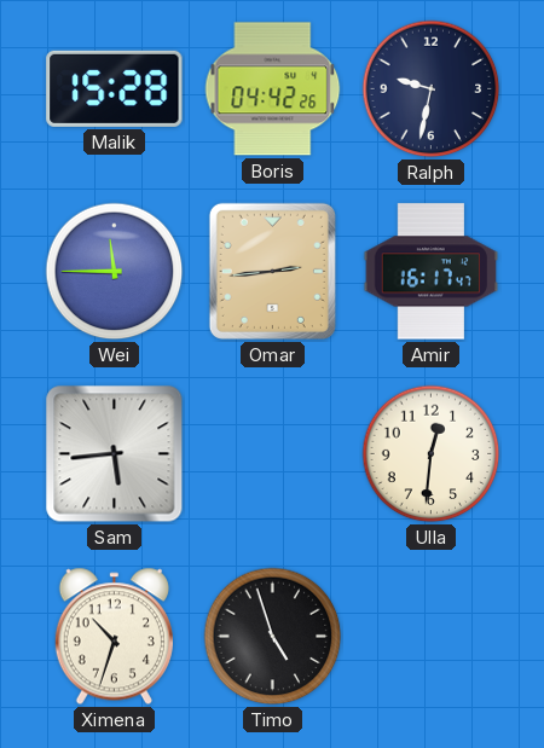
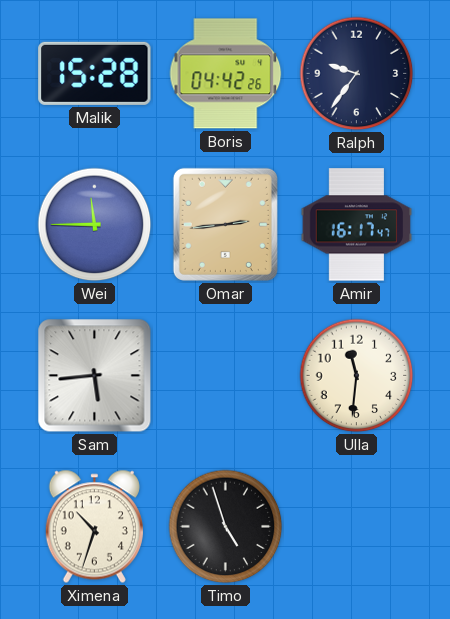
Ralph: 9:32 -> 9:36
Ulla: 12:31 -> 11:31
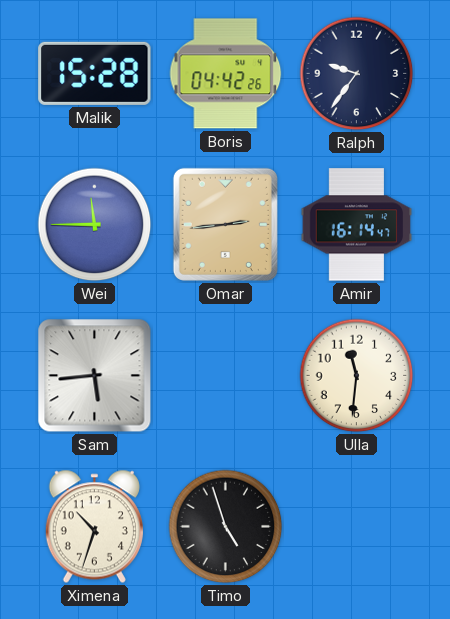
Amir: 16:17 -> 16:14
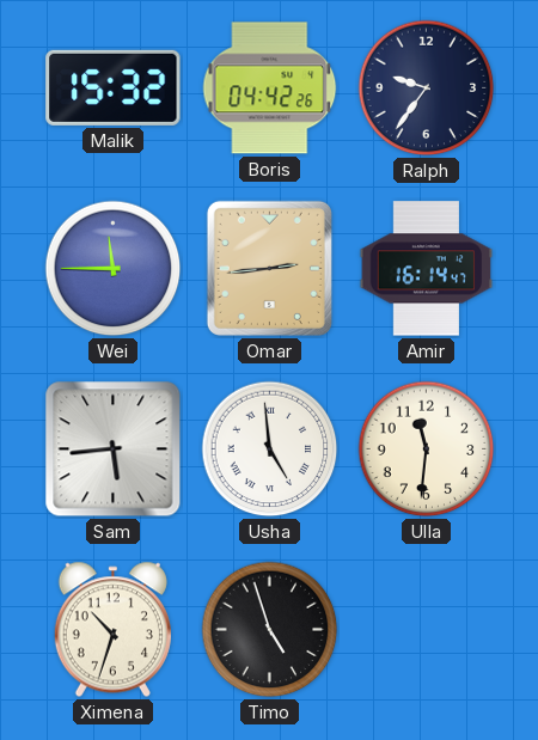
Malik: 15:28 -> 15:32
Usha: none -> 4:59
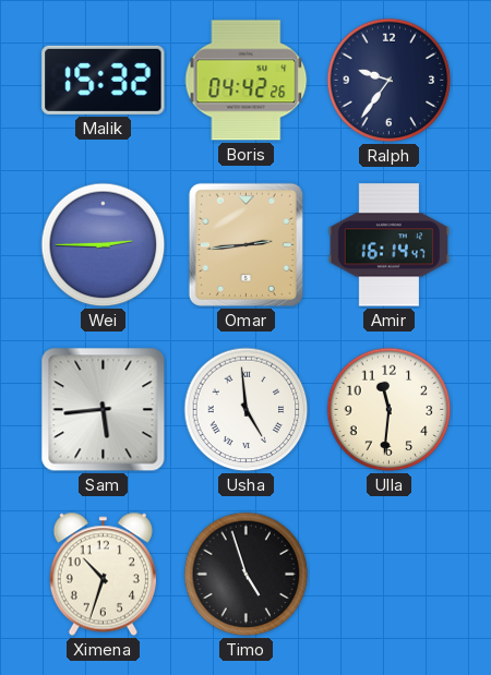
Wei: 11:45 -> 2:45
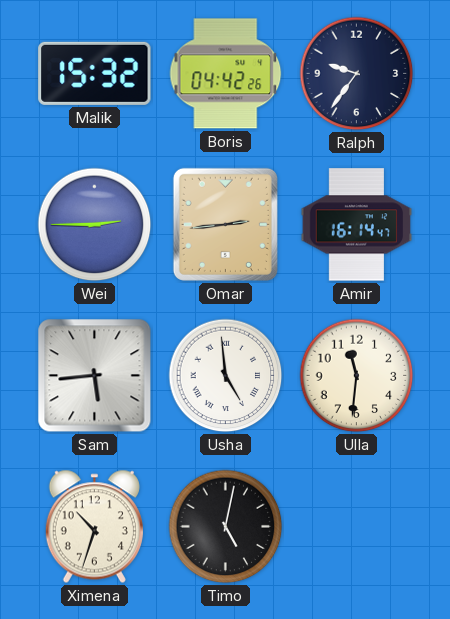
Timo: 4:57 -> 5:02
